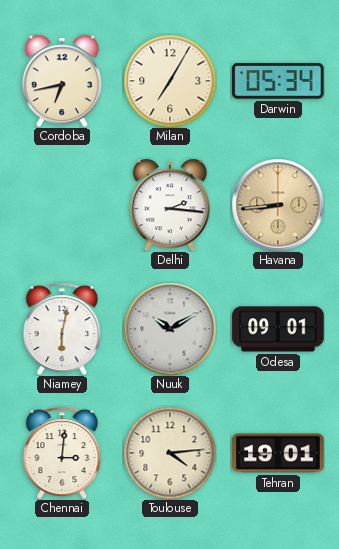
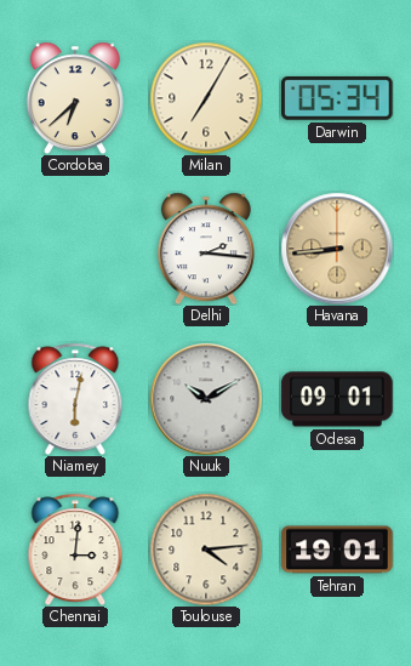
Cordoba: 6:43 -> 6:38
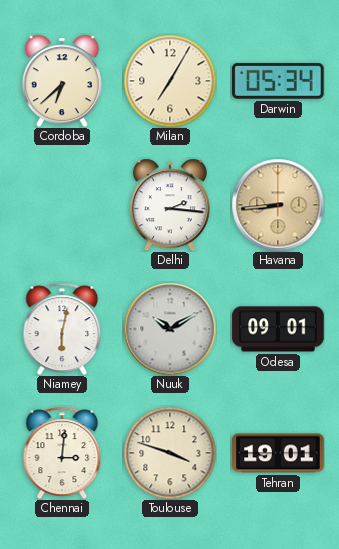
Toulouse: 4:14 -> 3:48
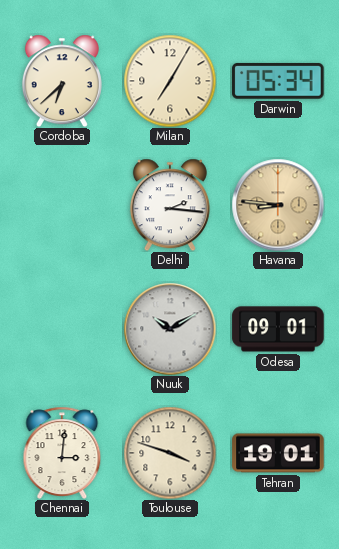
Havana: 8:44 -> 8:46
Niamey: 6:02 -> none
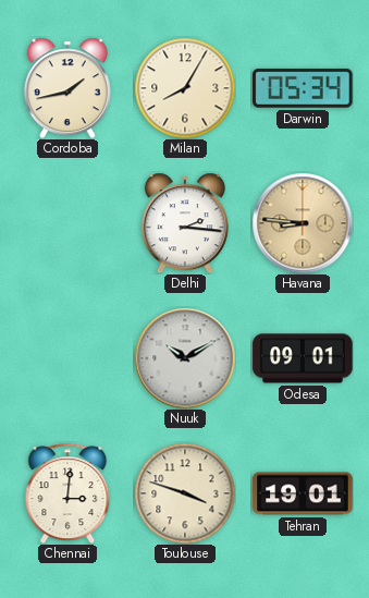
Cordoba: 6:38 -> 1:43
Milan: 7:05 -> 8:05
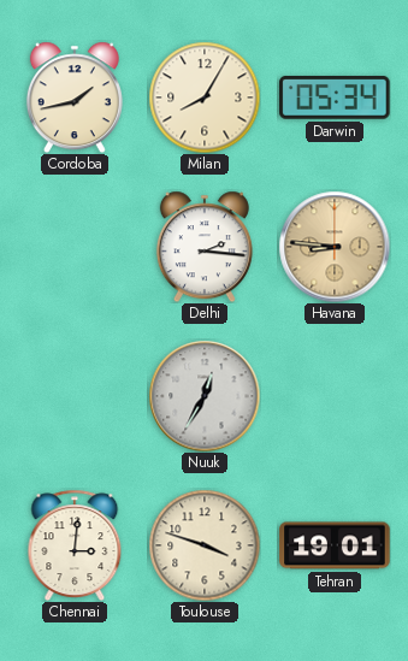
Nuuk: 10:10 -> 12:35
Odesa: 09:01 -> none
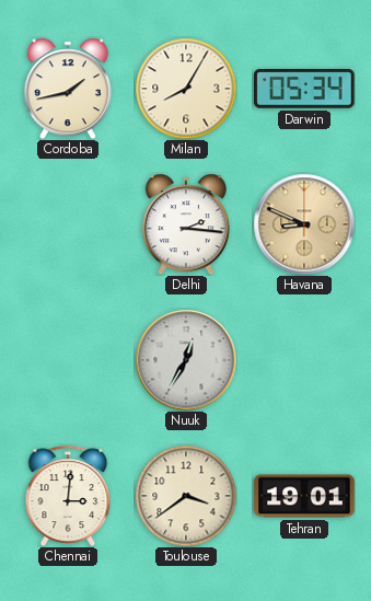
Havana: 8:46 -> 8:49
Toulouse: 3:48 -> 3:39
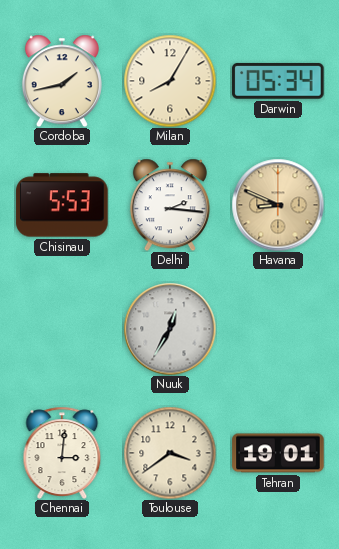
Chisinau: none -> 5:53
